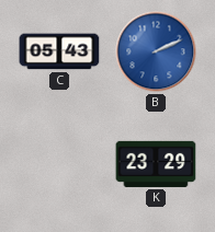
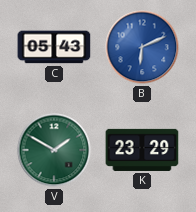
B: 2:11 -> 6:11
V: none -> 1:50
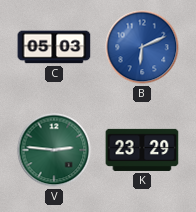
C: 05:43 -> 05:03
V: 1:50 -> 2:46
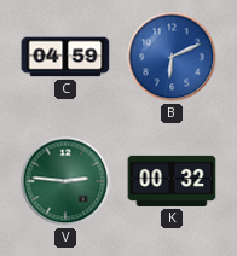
C: 05:03 -> 04:59
K: 23:29 -> 00:32
